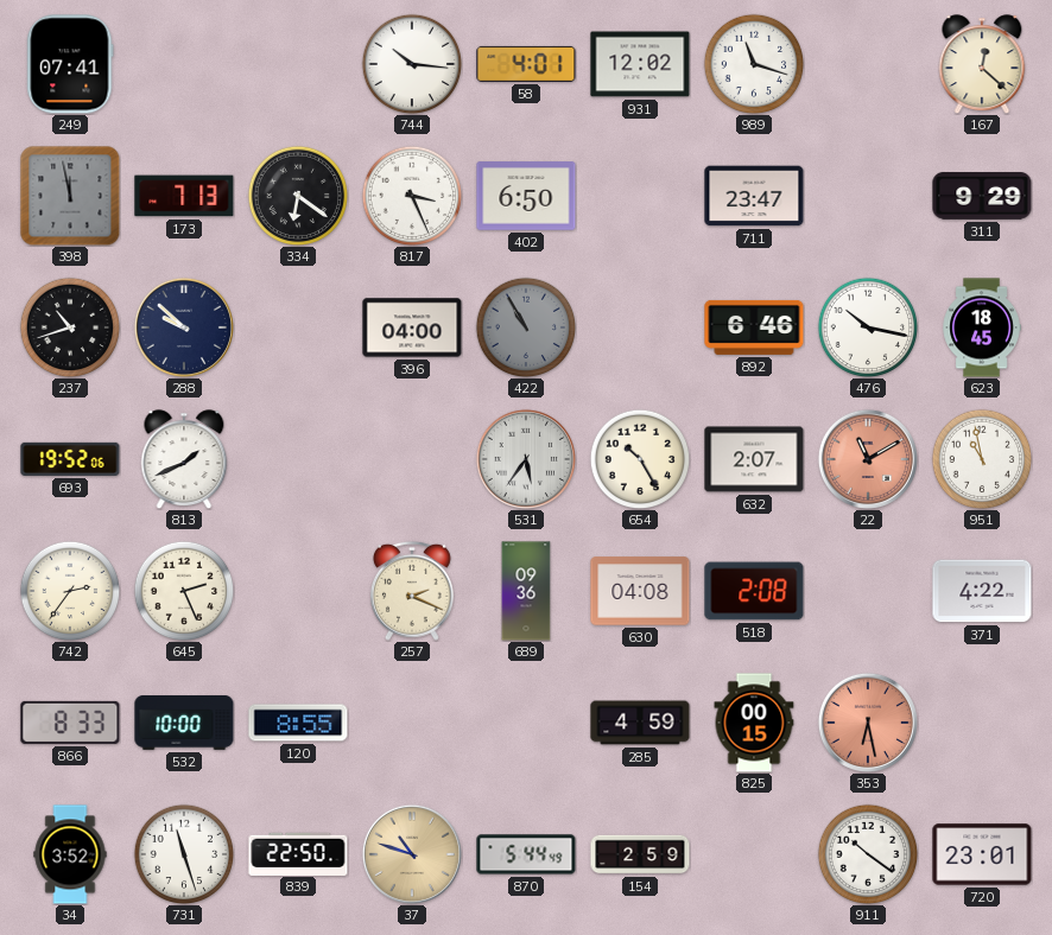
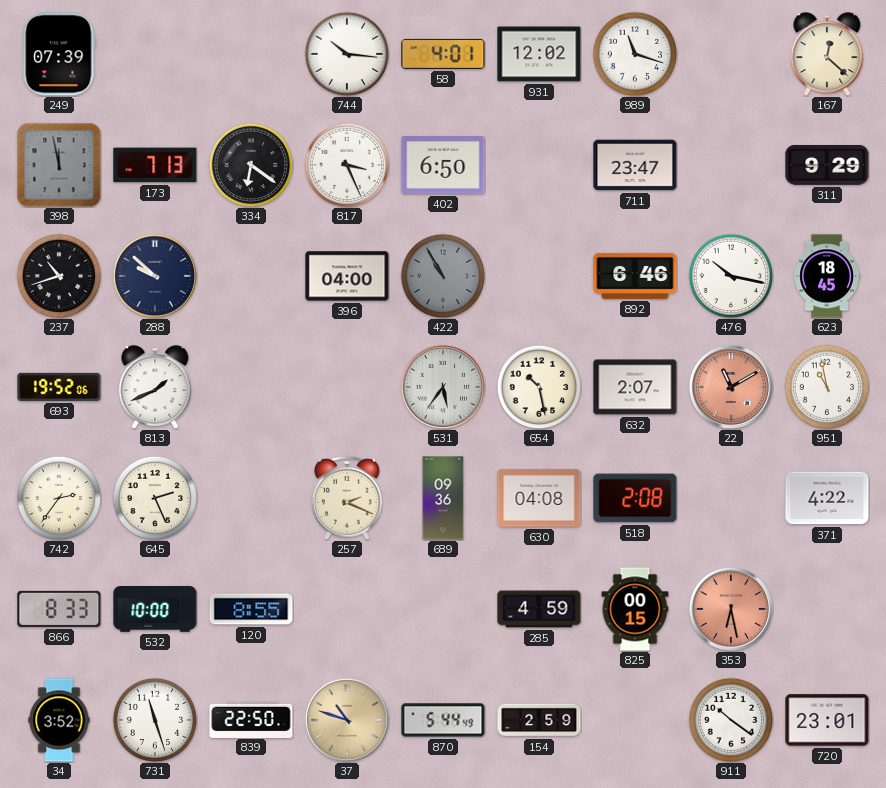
249: 07:41 -> 07:39
654: 10:25 -> 10:28
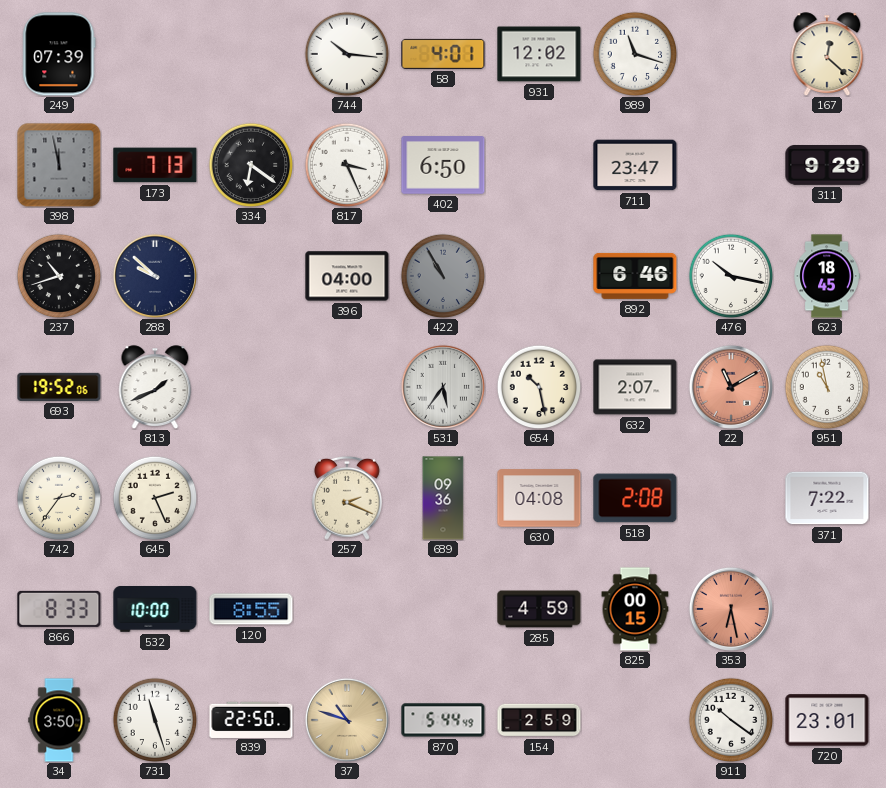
371: 4:22 -> 7:22
34: 3:52 -> 3:50
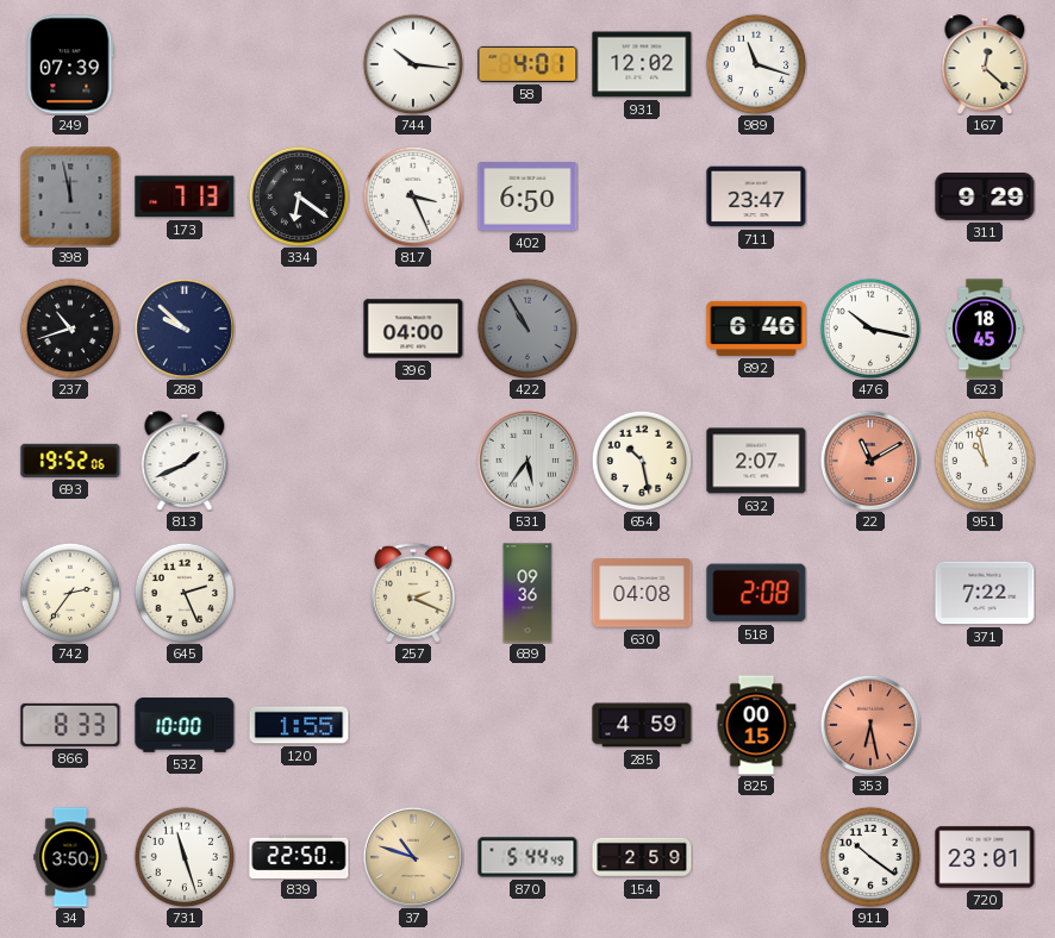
120: 8:55 -> 1:55
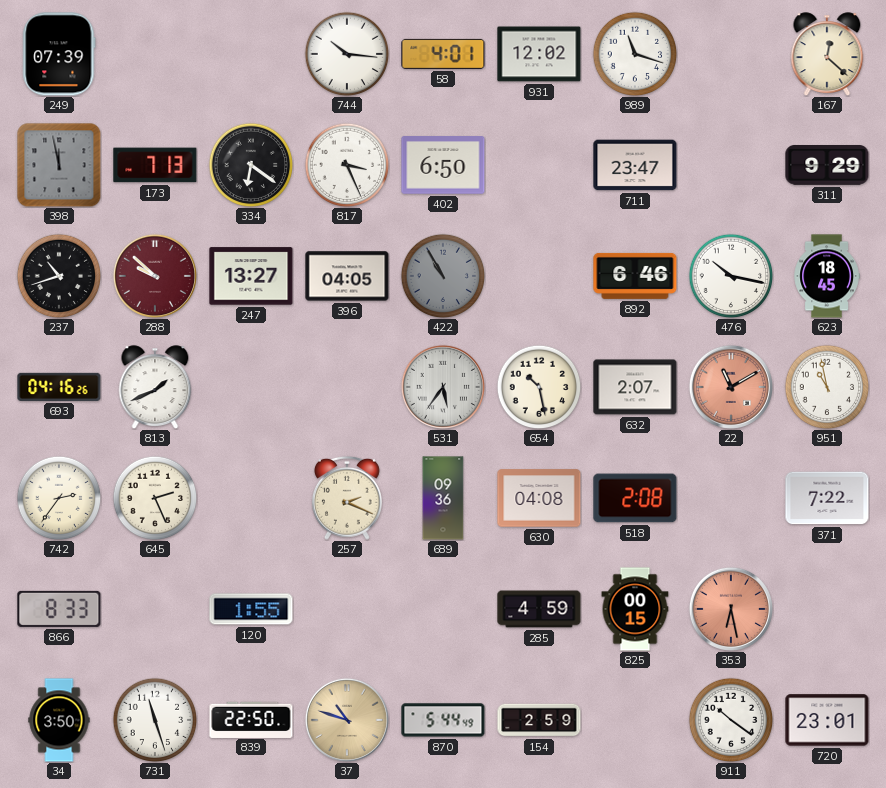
288 dial: navy -> burgundy
247: none -> 13:27
396: 04:00 -> 04:05
693: 19:52 -> 04:16
532: 10:00 -> none
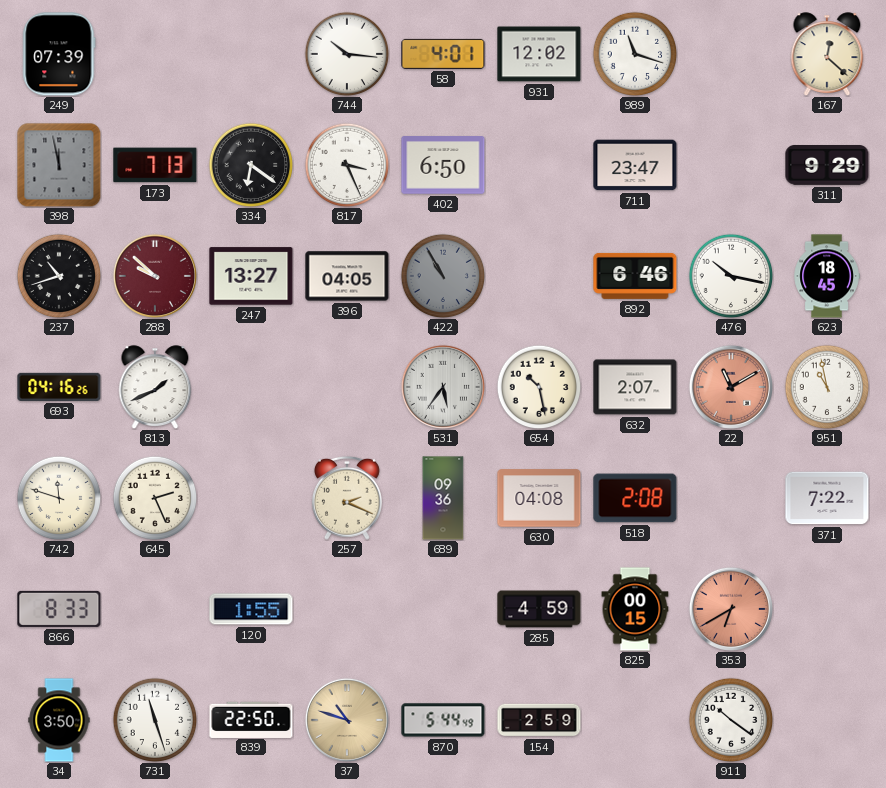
742: 2:36 -> 11:48
353: 6:28 -> 6:40
720: 23:01 -> none
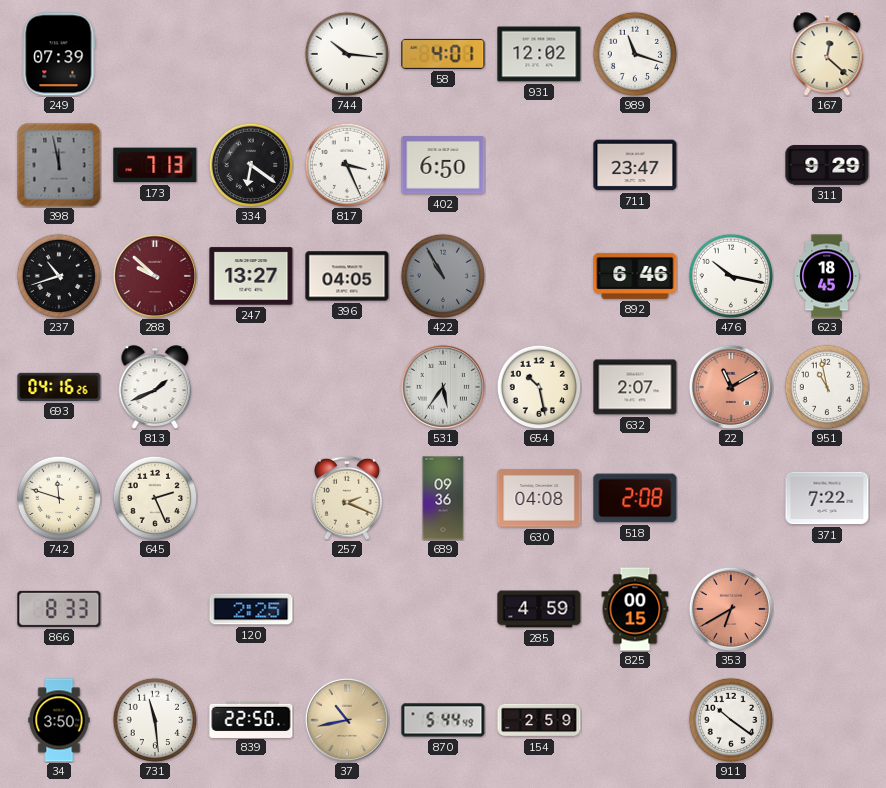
120: 1:55 -> 2:25
731: 11:27 -> 11:29
37: 10:48 -> 10:43
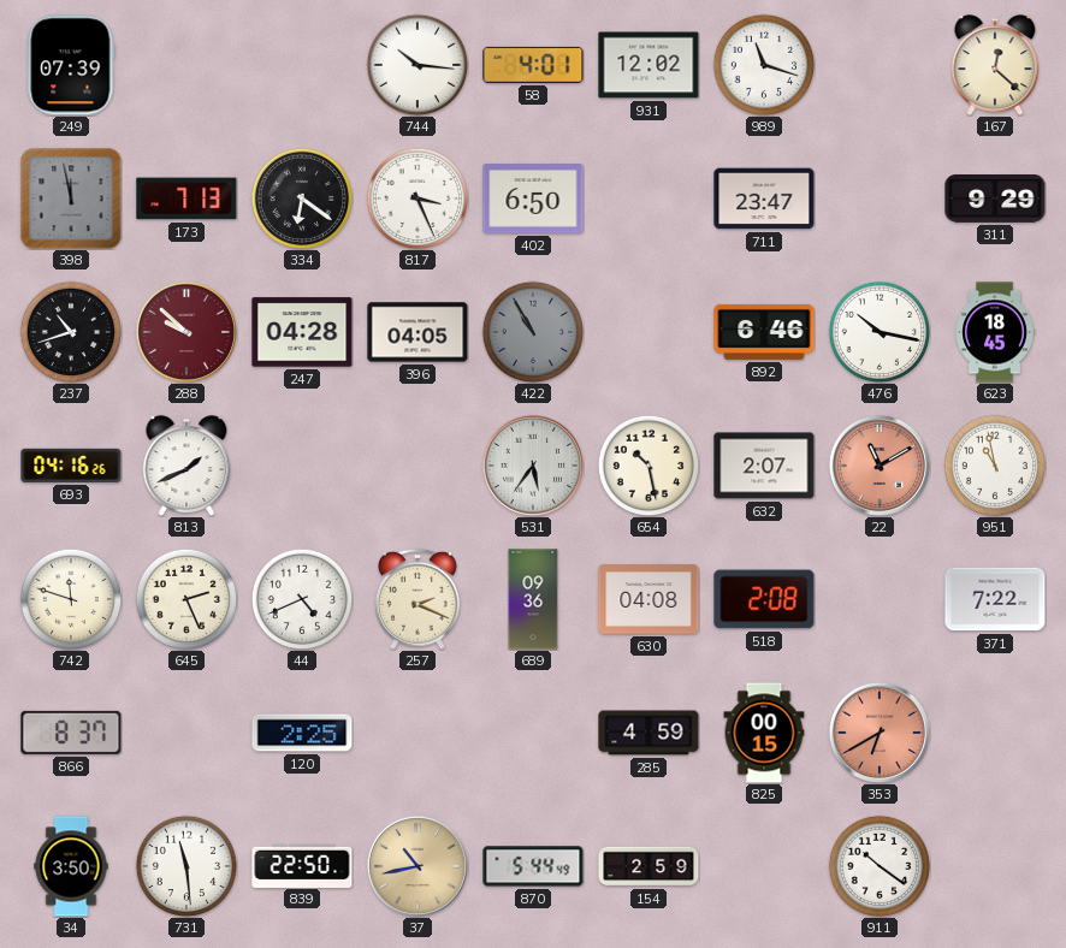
247: 13:27 -> 04:28
44: none -> 4:41
866: 8:33 -> 8:37
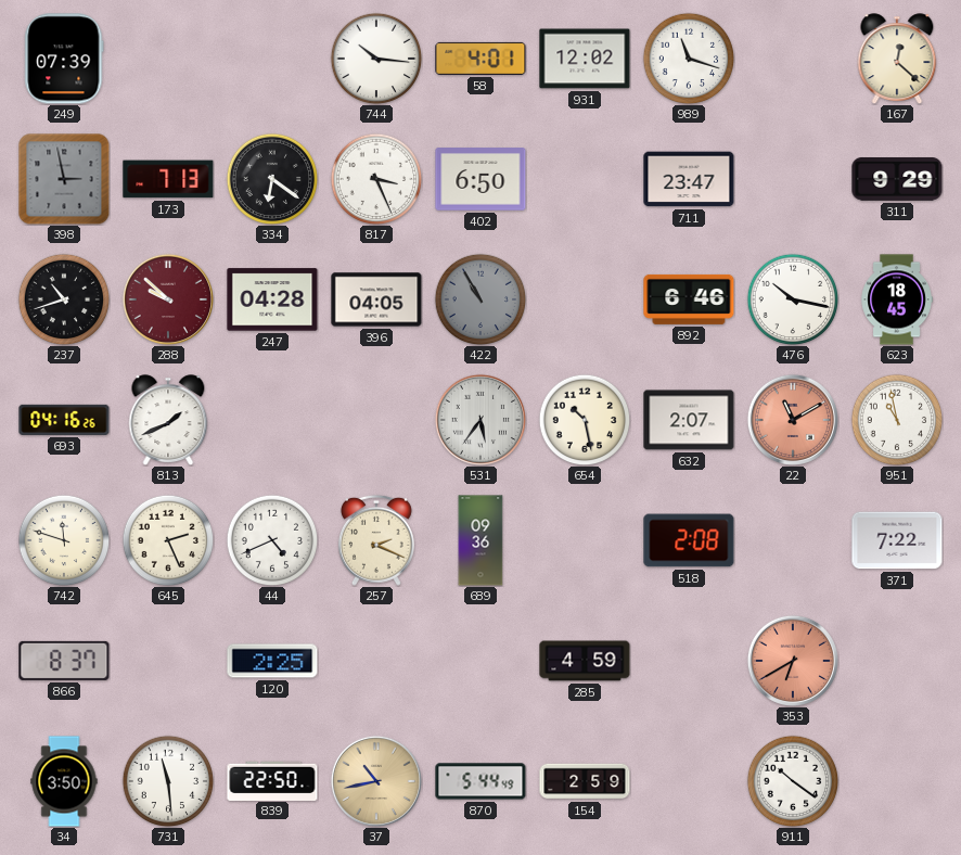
398: 11:58 -> 2:58
630: 04:08 -> none
825: 00:15 -> none
